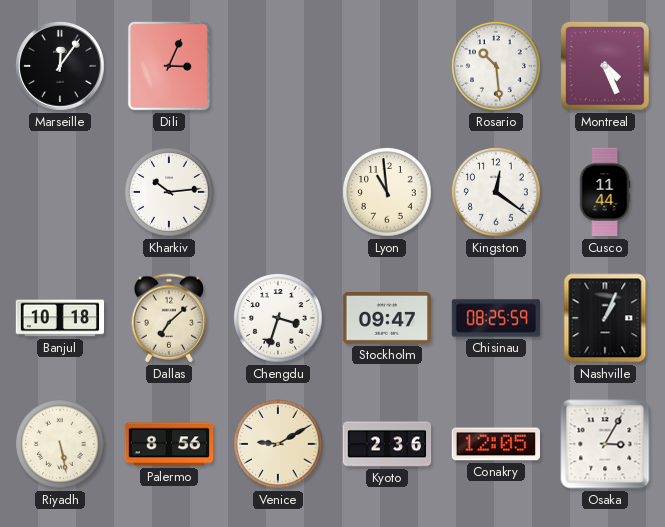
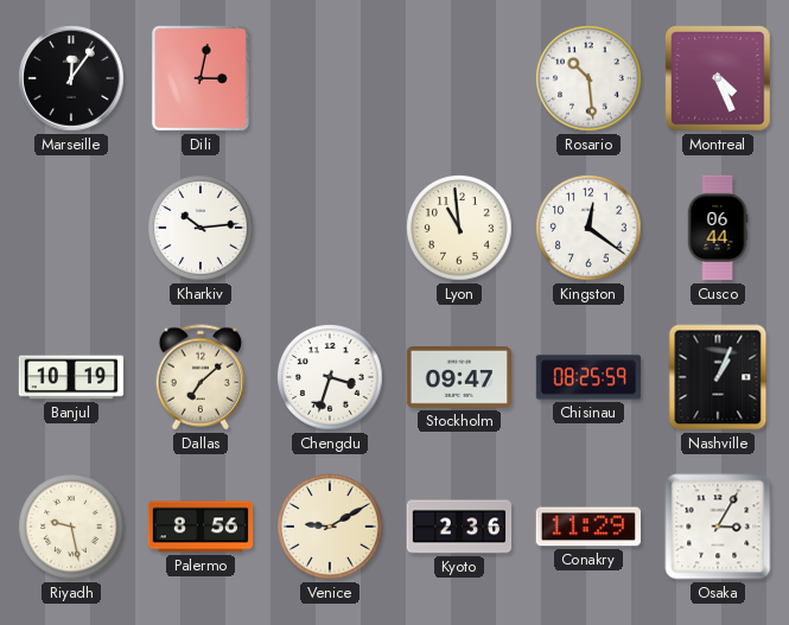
Dili: 3:04 -> 3:02
Cusco: 11:44 -> 06:44
Banjul: 10:18 -> 10:19
Riyadh: 5:28 -> 9:28
Conakry: 12:05 -> 11:29
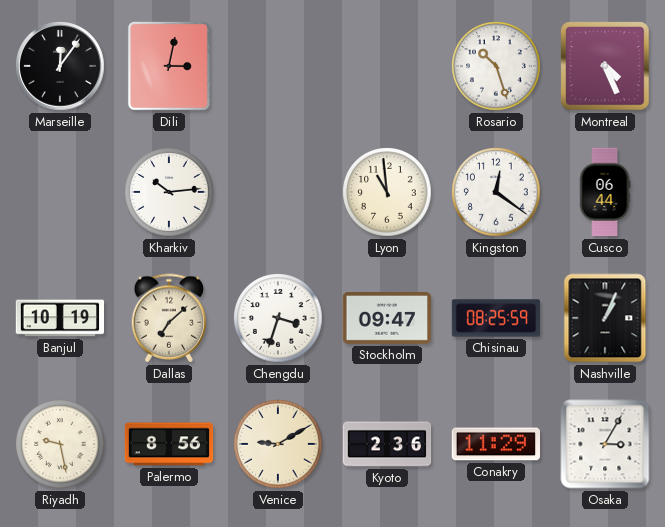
Rosario: 10:29 -> 10:27
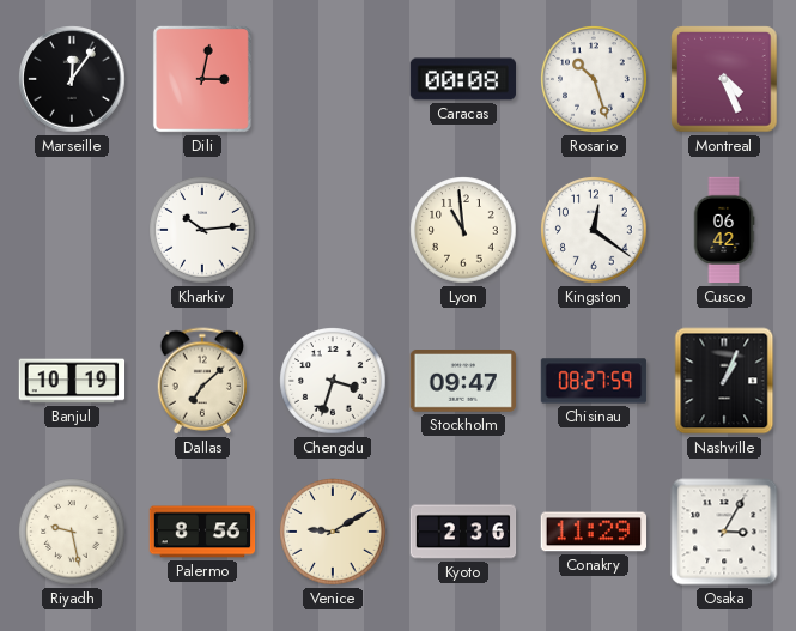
Caracas: none -> 00:08
Cusco: 06:44 -> 06:42
Chisinau: 08:25 -> 08:27
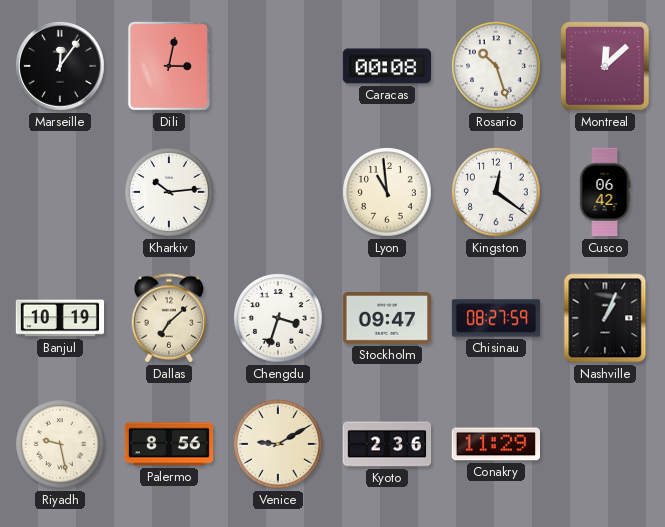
Montreal: 4:26 -> 12:08
Osaka: 3:05 -> none
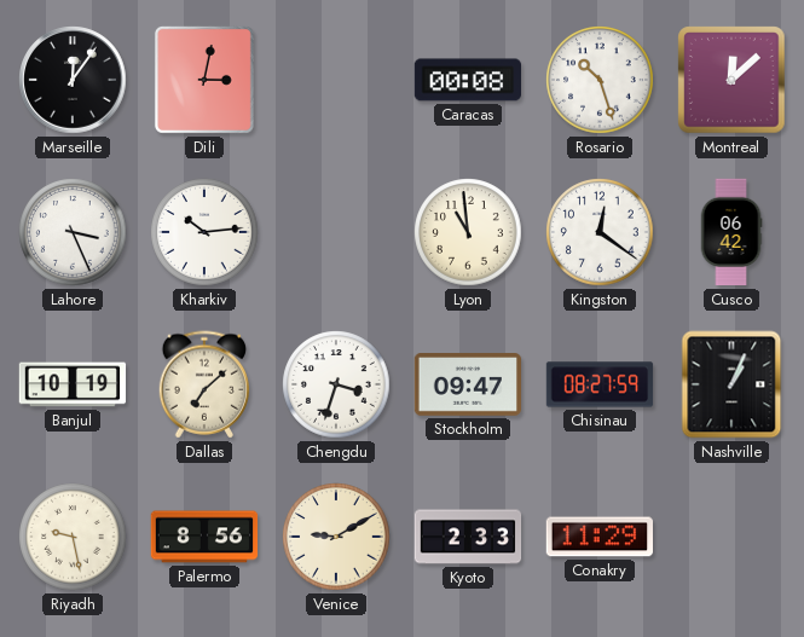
Lahore: none -> 3:26
Kyoto: 2:36 -> 2:33
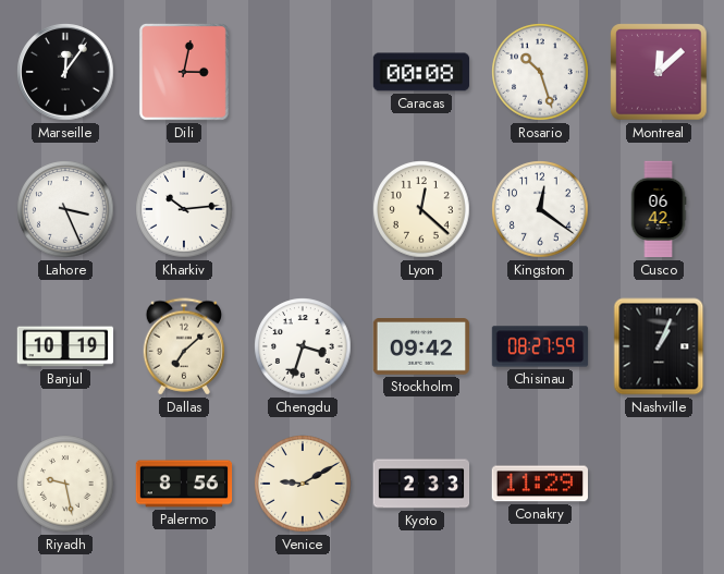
Lyon: 10:59 -> 12:22
Stockholm: 09:47 -> 09:42
